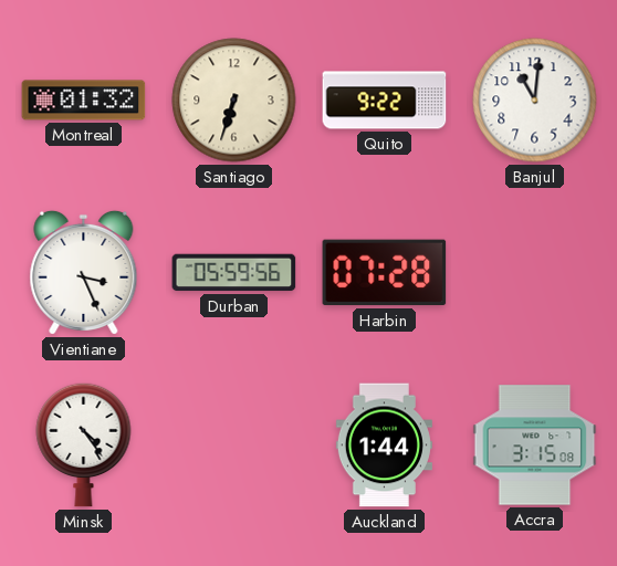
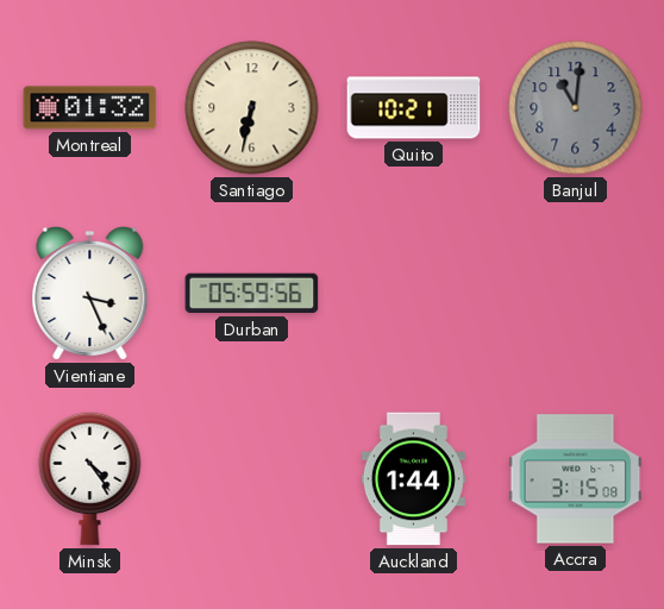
Santiago: 6:33 -> 6:32
Quito: 9:22 -> 10:21
Banjul dial: white -> grey
Harbin: 07:28 -> none
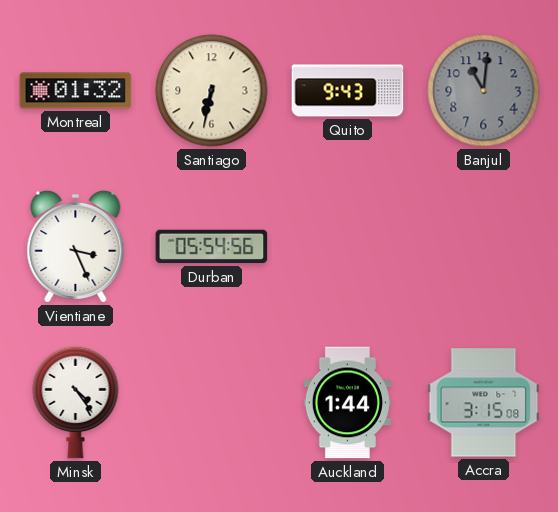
Quito: 10:21 -> 9:43
Durban: 05:59 -> 05:54
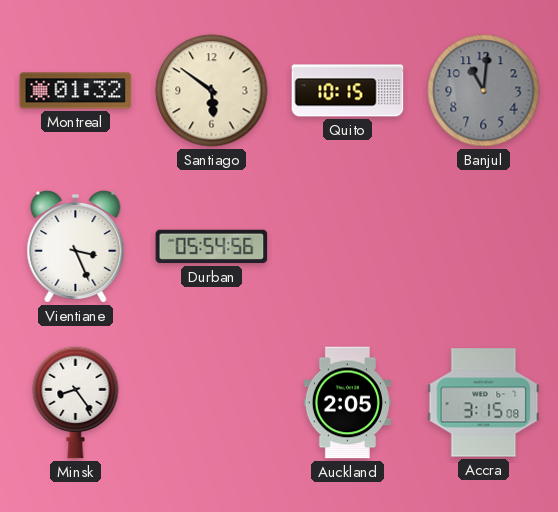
Santiago: 6:32 -> 5:51
Quito: 9:43 -> 10:15
Minsk: 4:24 -> 8:24
Auckland: 1:44 -> 2:05
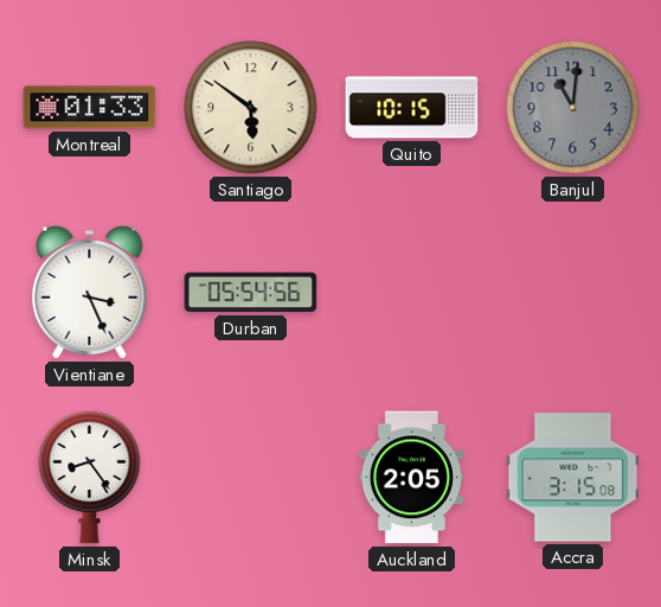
Montreal: 01:32 -> 01:33
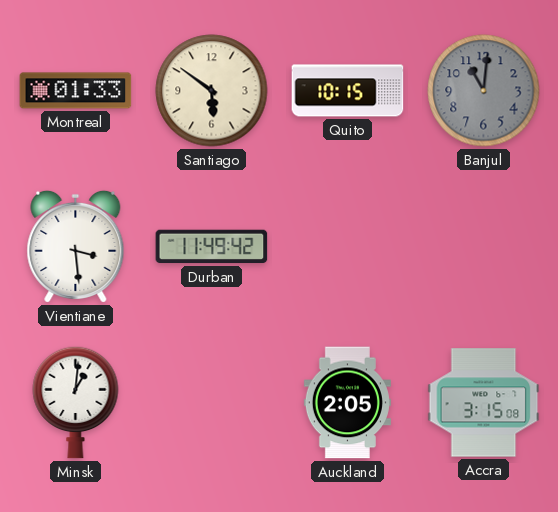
Vientiane: 3:26 -> 3:29
Durban: 05:54 -> 11:49
Minsk: 8:24 -> 1:01
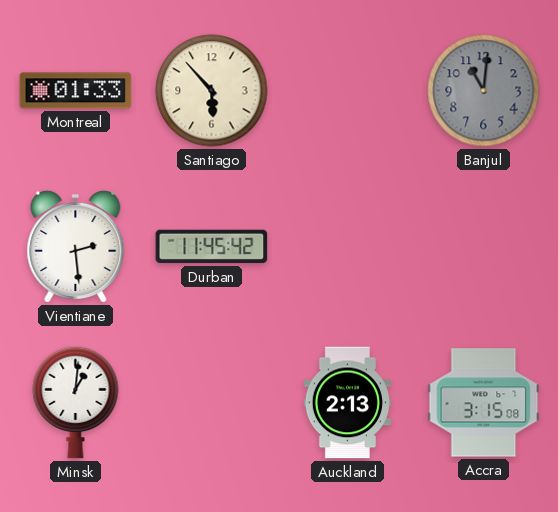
Santiago: 5:51 -> 5:53
Quito: 10:15 -> none
Vientiane: 3:29 -> 2:29
Durban: 11:49 -> 11:45
Auckland: 2:05 -> 2:13
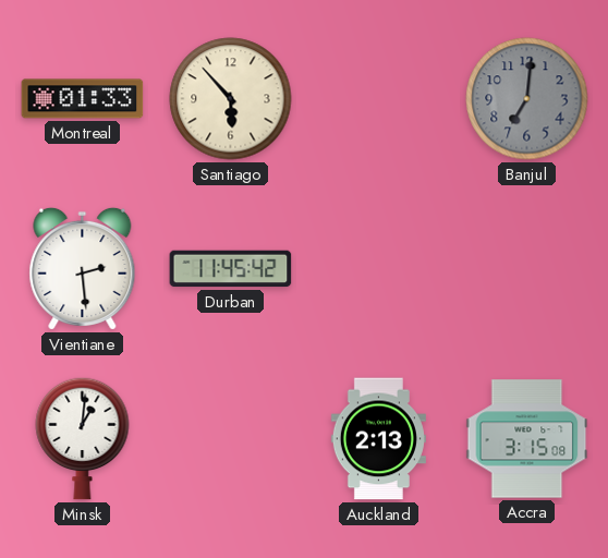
Banjul: 11:01 -> 7:01
